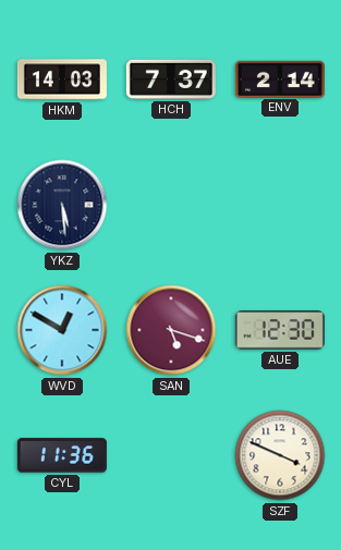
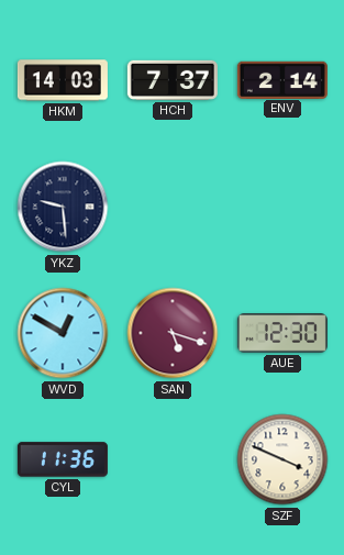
YKZ: 5:29 -> 9:29
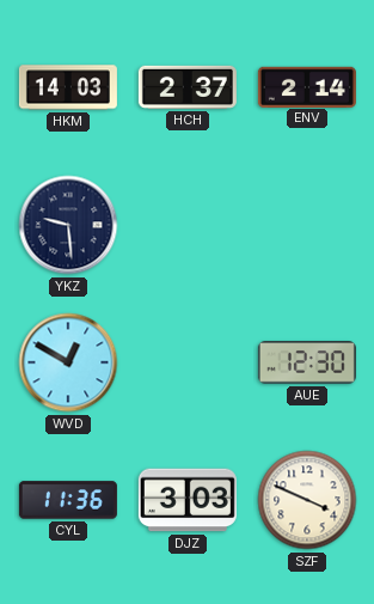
HCH: 7:37 -> 2:37
SAN: 5:18 -> none
DJZ: none -> 3:03
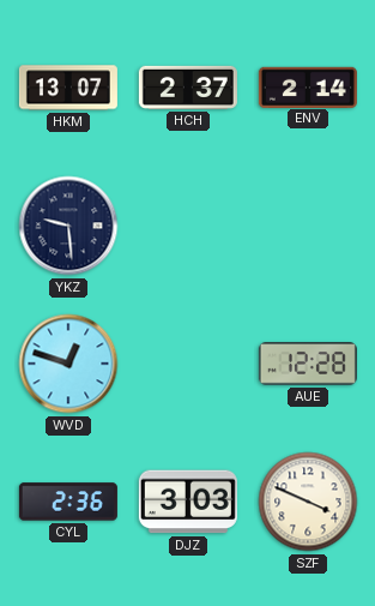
HKM: 14:03 -> 13:07
WVD: 12:50 -> 12:48
AUE: 12:30 -> 12:28
CYL: 11:36 -> 2:36
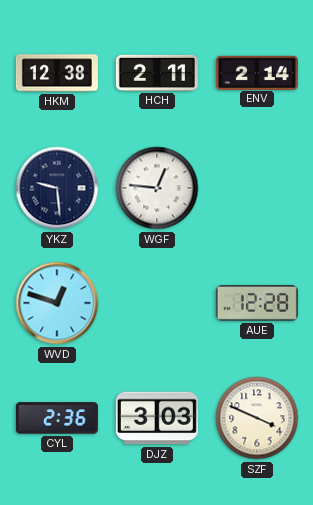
HKM: 13:07 -> 12:38
HCH: 2:37 -> 2:11
WGF: none -> 12:46
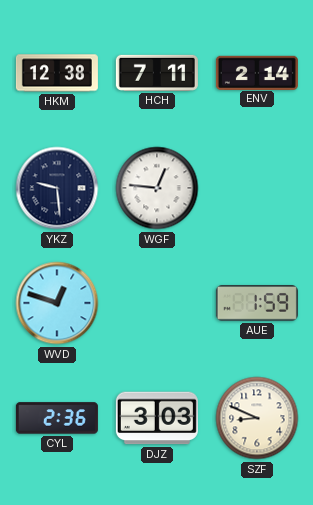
HCH: 2:11 -> 7:11
AUE: 12:28 -> 1:59
SZF: 3:49 -> 8:49
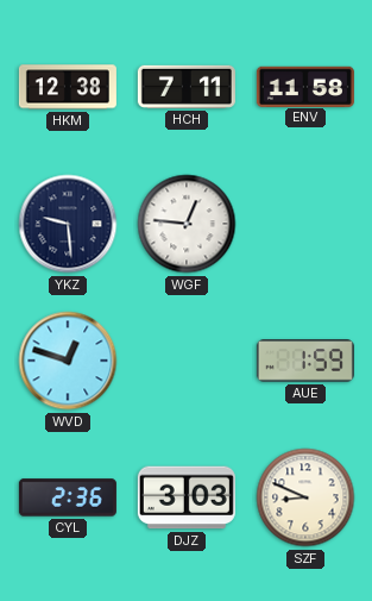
ENV: 2:14 -> 11:58
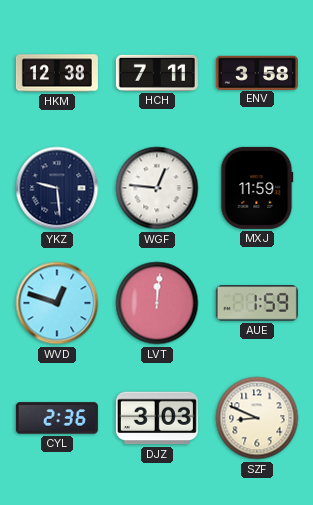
ENV: 11:58 -> 3:58
MXJ: none -> 11:59
LVT: none -> 12:01
